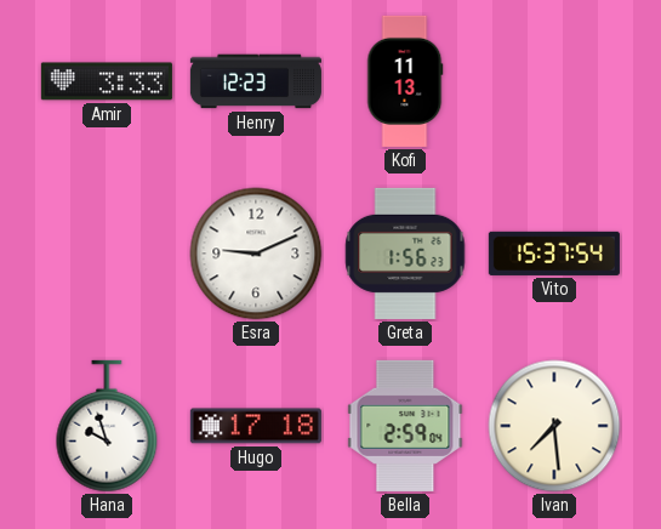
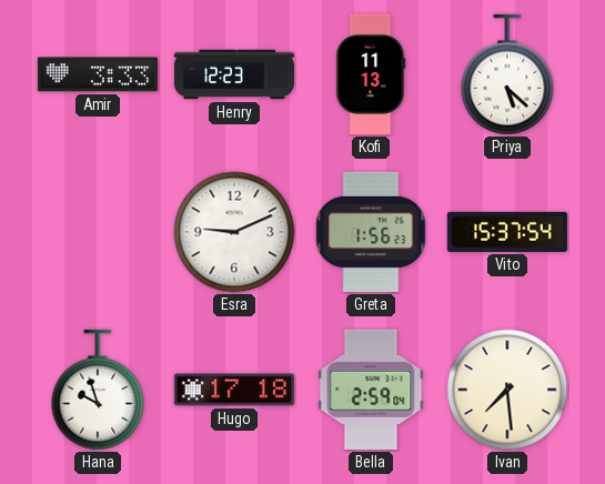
Priya: none -> 5:22
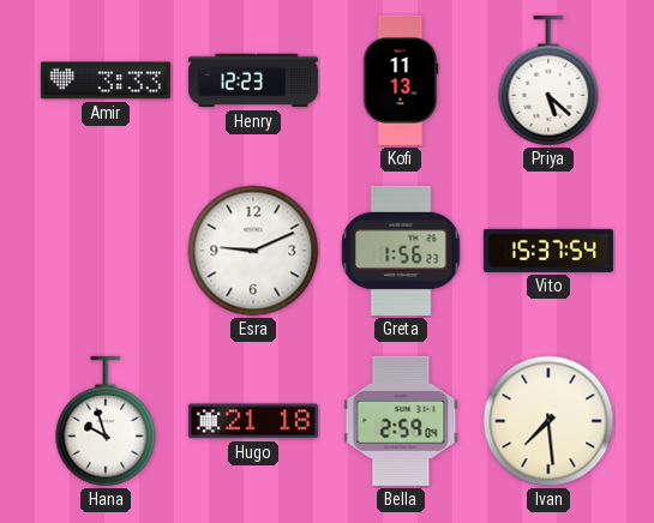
Hugo: 17:18 -> 21:18
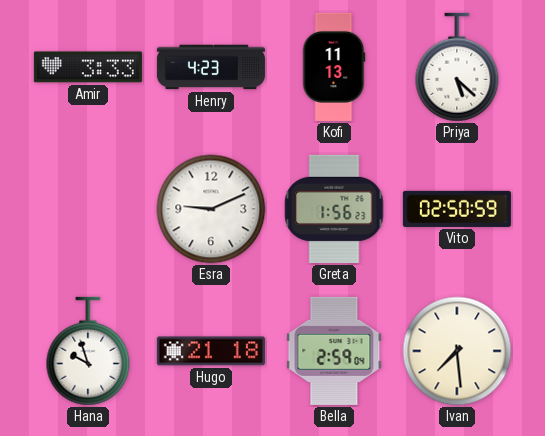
Henry: 12:23 -> 4:23
Vito: 15:37 -> 02:50
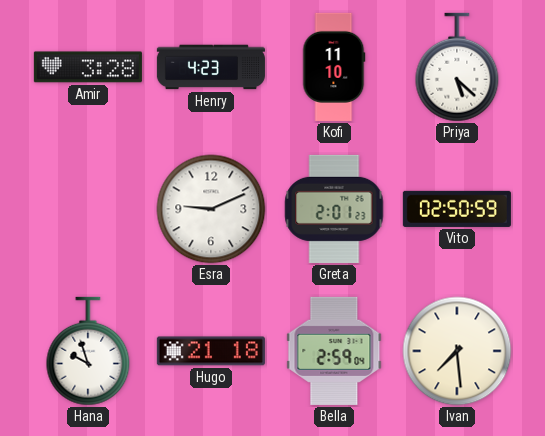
Amir: 3:33 -> 3:28
Kofi: 11:13 -> 11:10
Greta: 1:56 -> 2:01
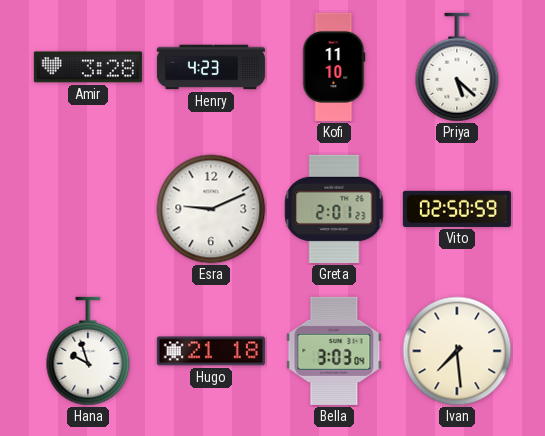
Bella: 2:59 -> 3:03
